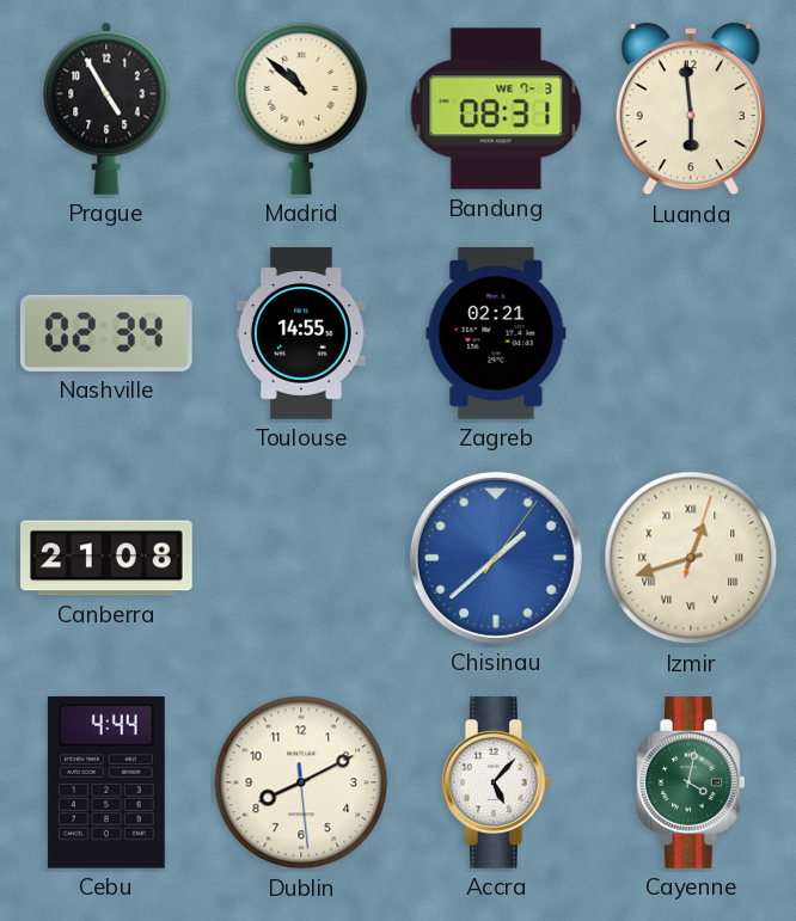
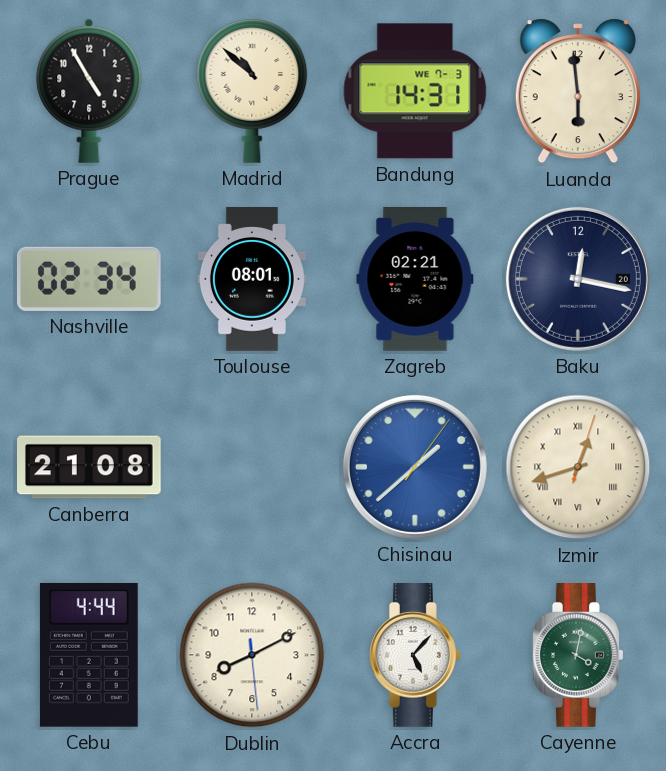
Bandung: 08:31 -> 14:31
Toulouse: 14:55 -> 08:01
Baku: none -> 12:17
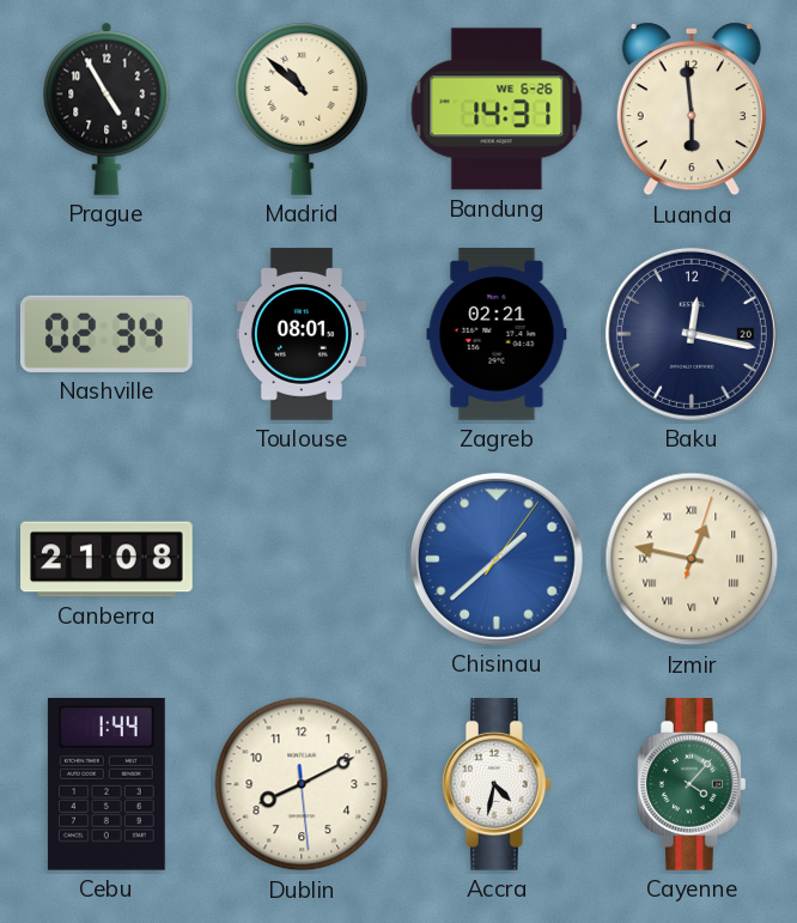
Bandung date: WE 7-3 -> WE 6-26
Izmir: 12:42 -> 12:47
Cebu: 4:44 -> 1:44
Accra: 5:07 -> 4:32
Cayenne: 4:02 -> 4:07
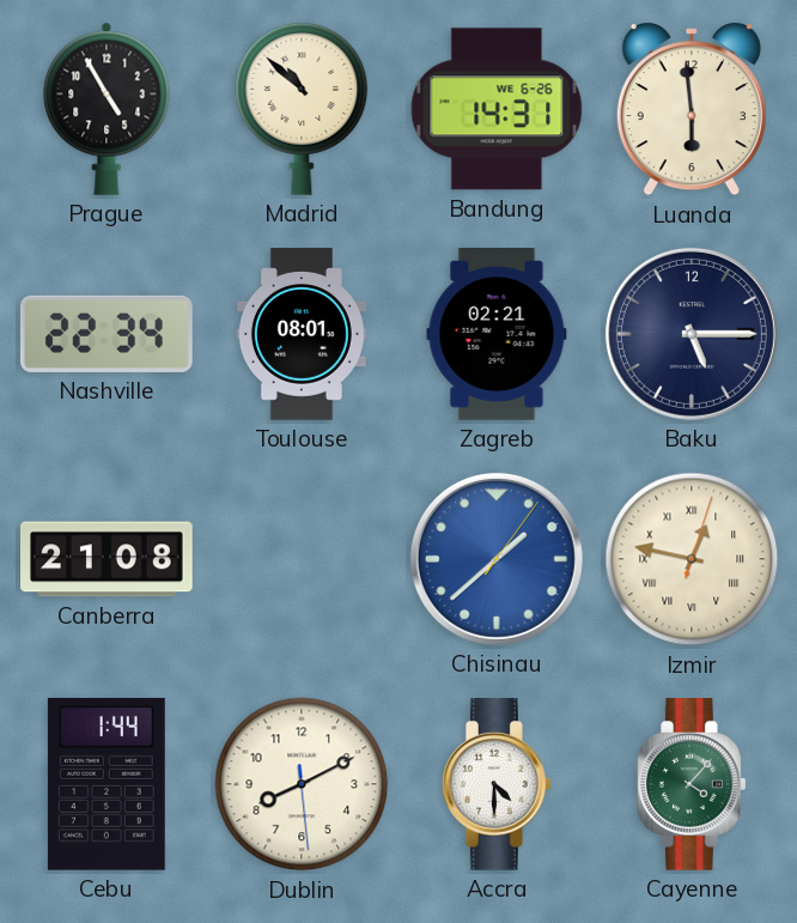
Nashville: 02:34 -> 22:34
Baku: 12:17 -> 5:15
Accra: 4:32 -> 4:30
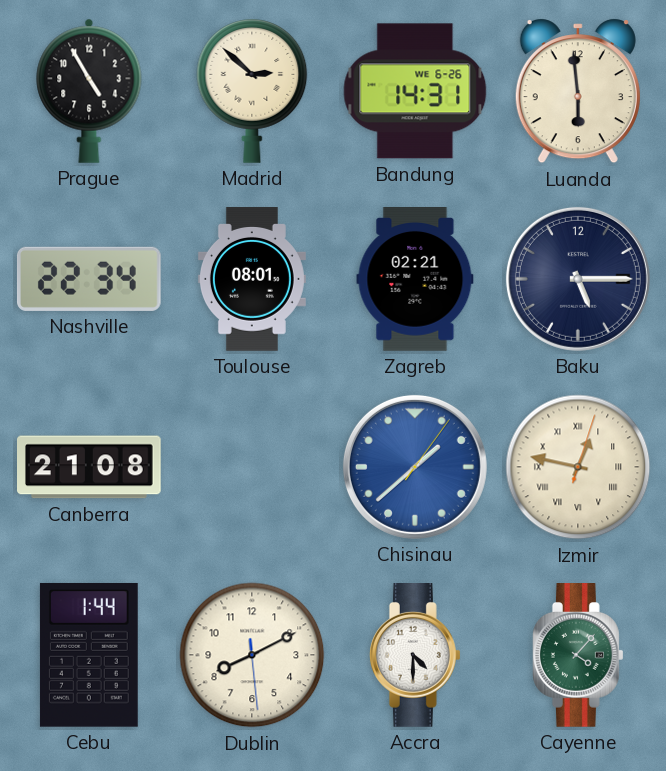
Madrid: 10:52 -> 2:52
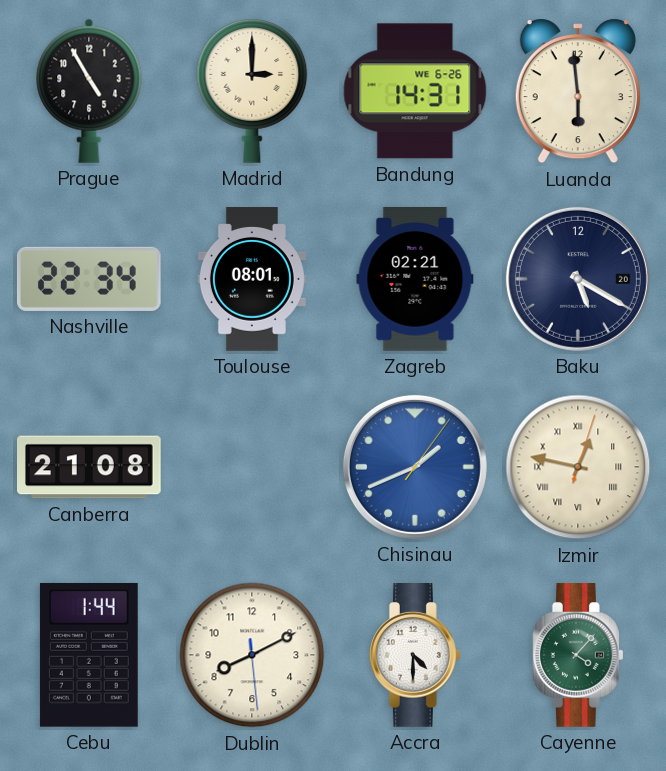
Madrid: 2:52 -> 3:00
Baku: 5:15 -> 5:20
Chisinau: 1:38 -> 1:41
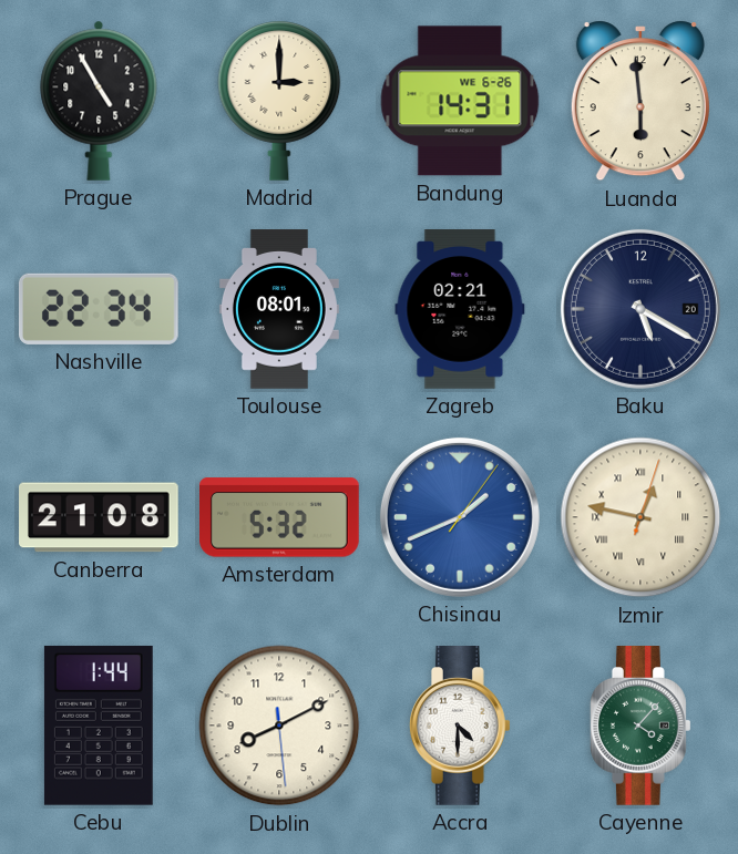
Amsterdam: none -> 5:32
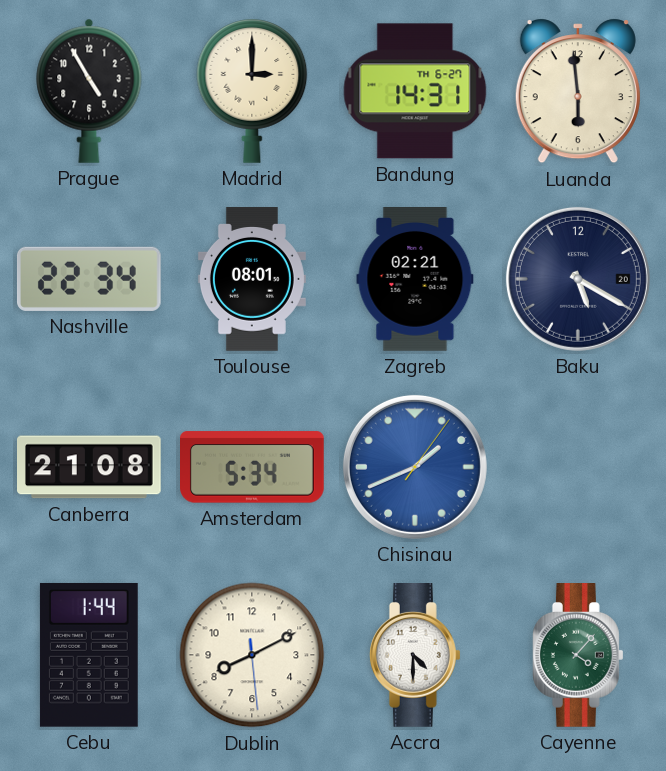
Bandung date: WE 6-26 -> TH 6-27
Amsterdam: 5:32 -> 5:34
Izmir: 12:47 -> none
